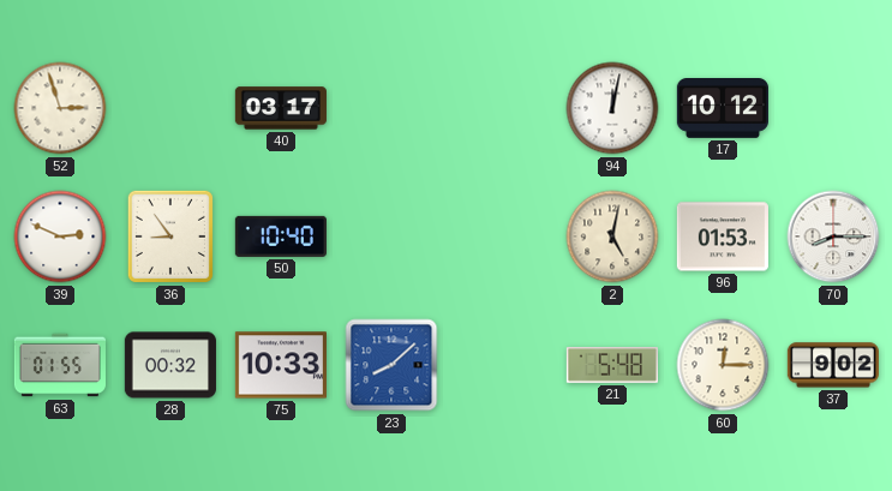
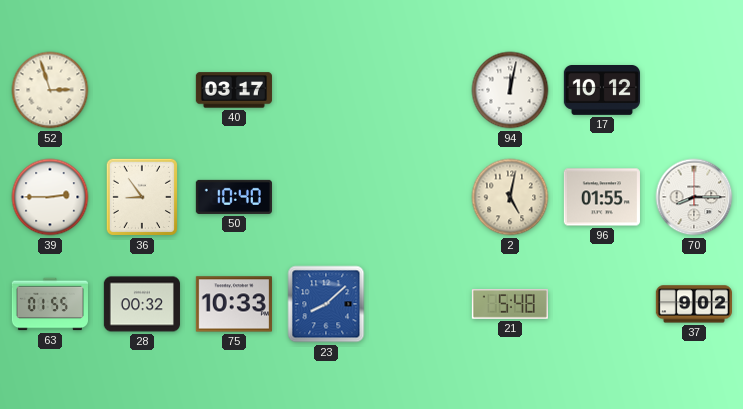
39: 2:49 -> 2:45
96: 01:53 -> 01:55
60: 12:15 -> none
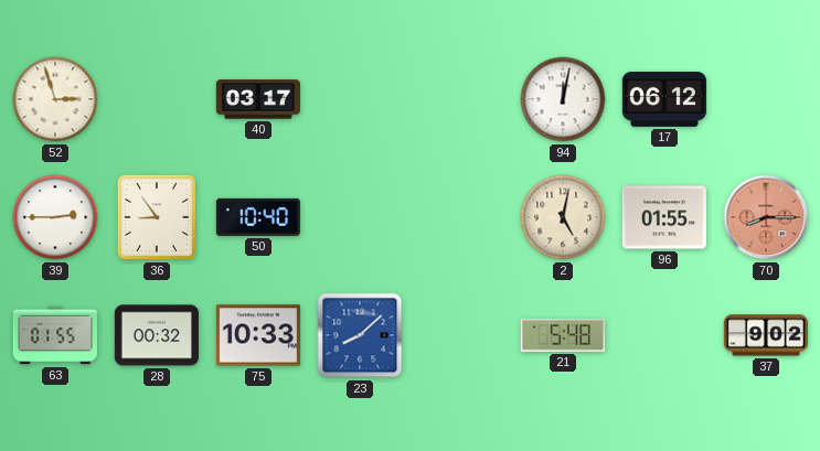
17: 10:12 -> 06:12
70 dial: white -> salmon
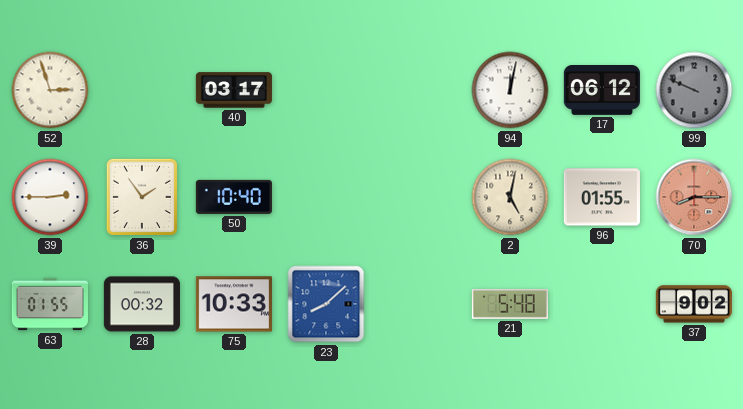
99: none -> 9:49
36: 8:54 -> 1:54
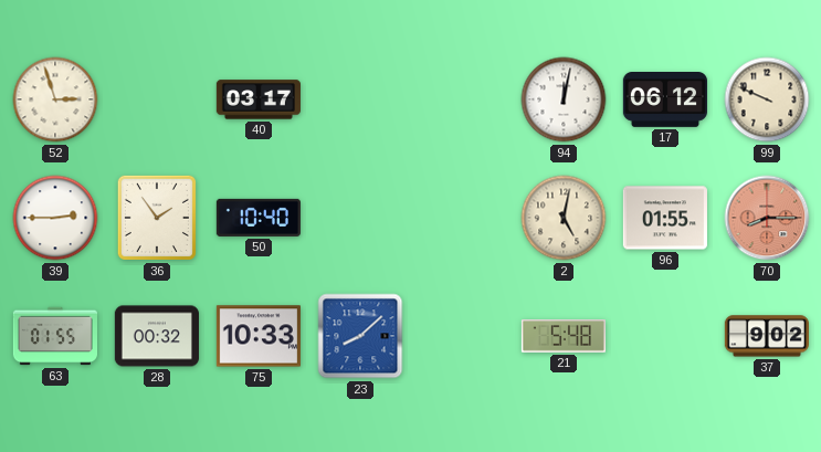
99 dial: grey -> cream
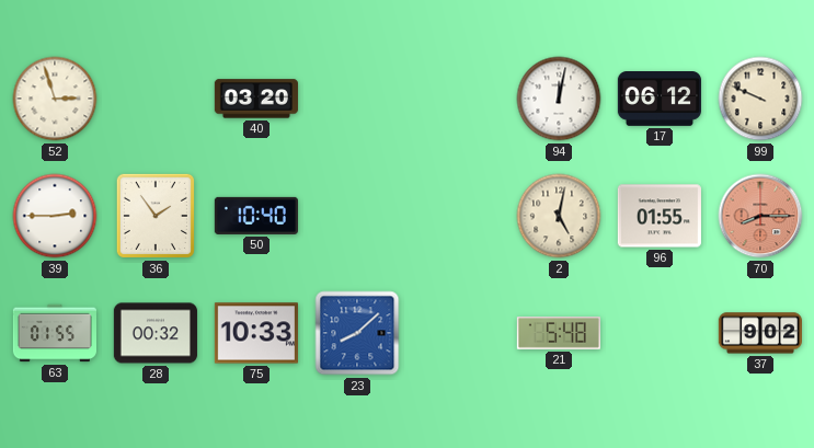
40: 03:17 -> 03:20
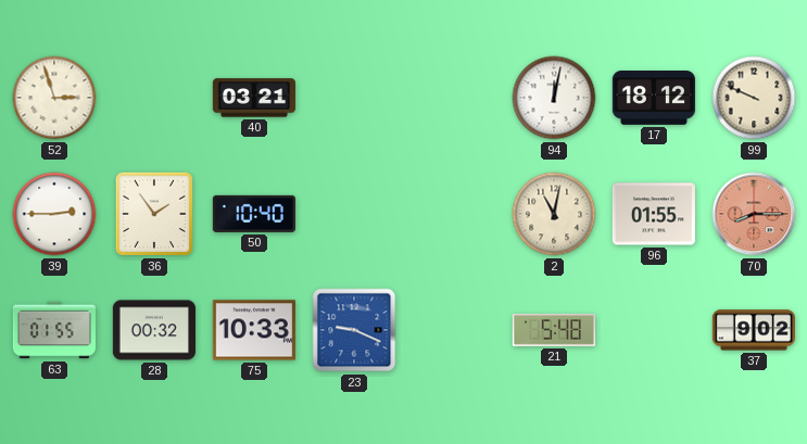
40: 03:20 -> 03:21
17: 06:12 -> 18:12
2: 5:02 -> 11:02
23: 8:08 -> 9:19
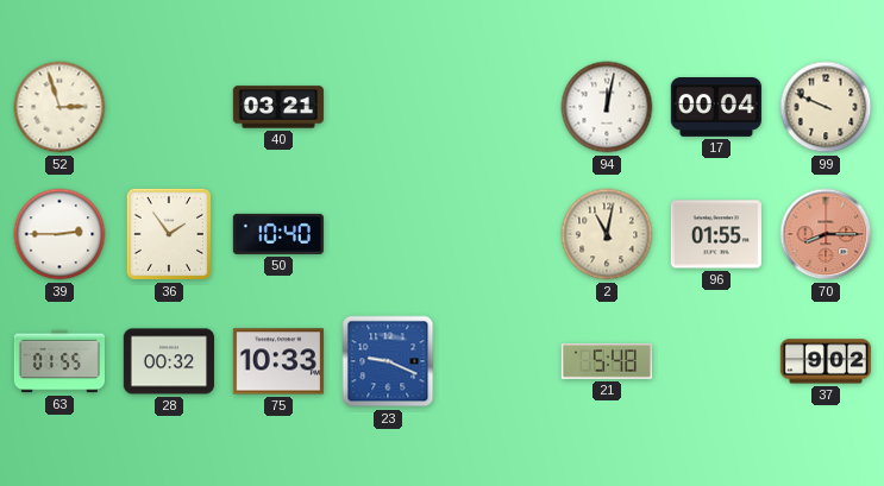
17: 18:12 -> 00:04
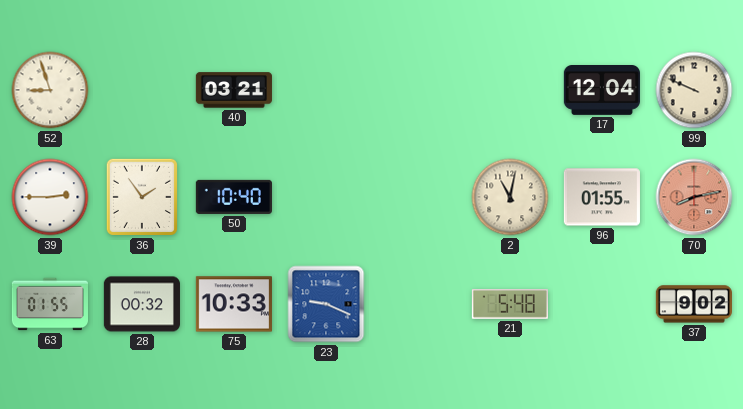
52: 2:57 -> 8:57
94: 12:02 -> none
17: 00:04 -> 12:04
70: 8:15 -> 8:13
